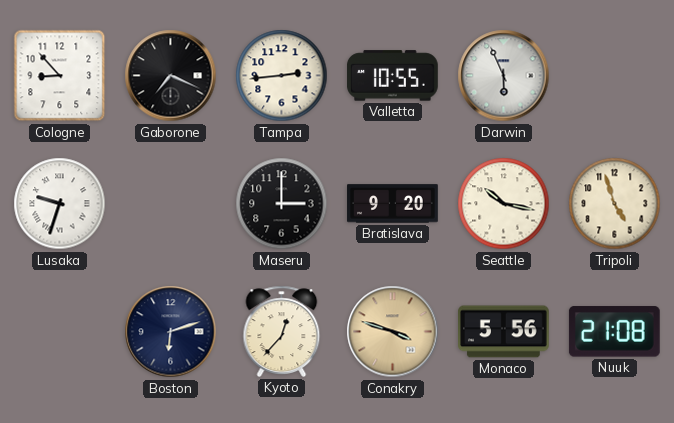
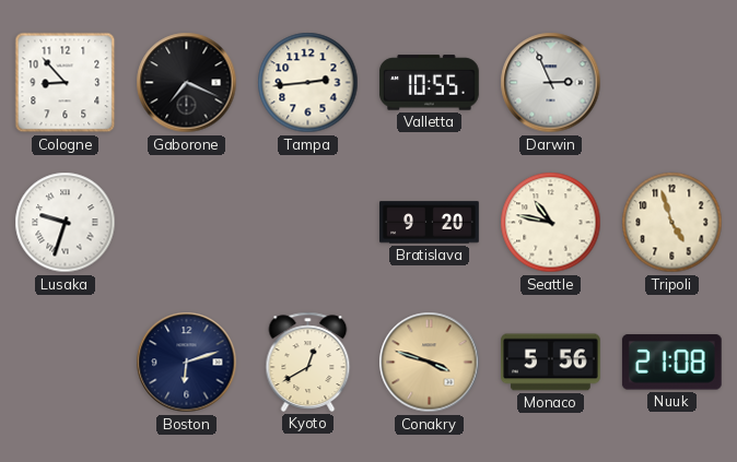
Darwin: 5:56 -> 2:56
Maseru: 3:00 -> none
Seattle: 10:17 -> 10:47
Kyoto: 12:37 -> 12:40
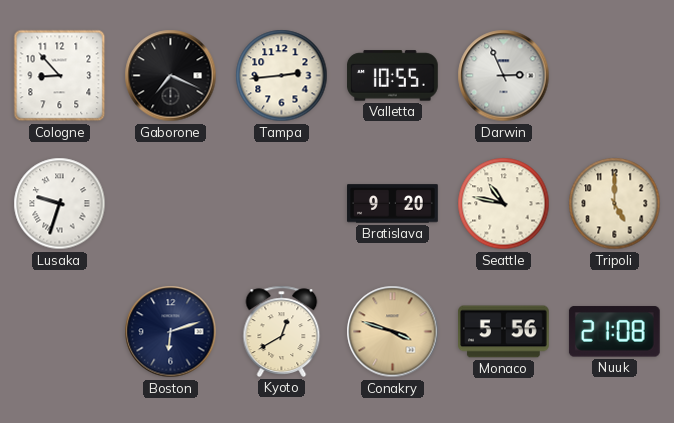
Tripoli: 4:57 -> 5:00
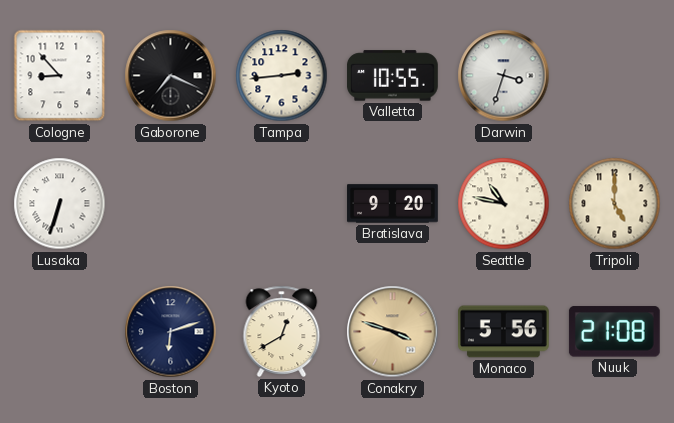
Darwin: 2:56 -> 3:33
Lusaka: 9:33 -> 6:33
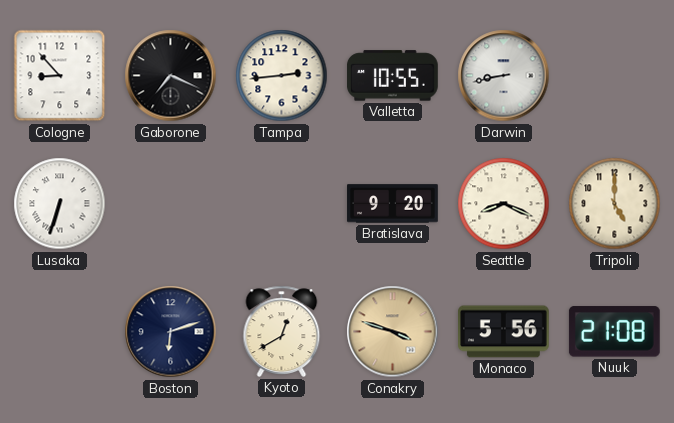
Darwin: 3:33 -> 8:43
Seattle: 10:47 -> 8:19
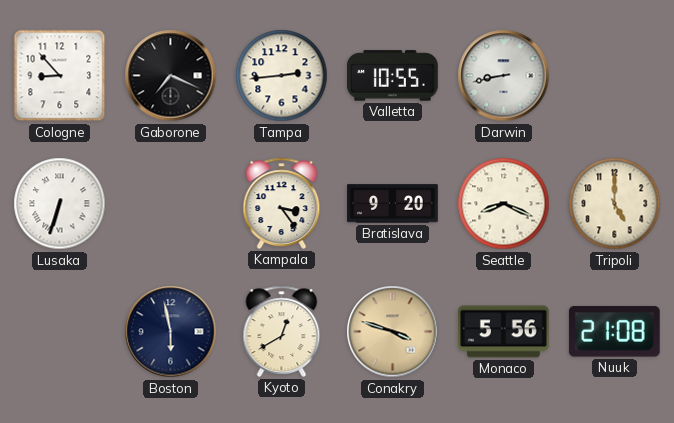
Kampala: none -> 3:24
Boston: 6:12 -> 5:58
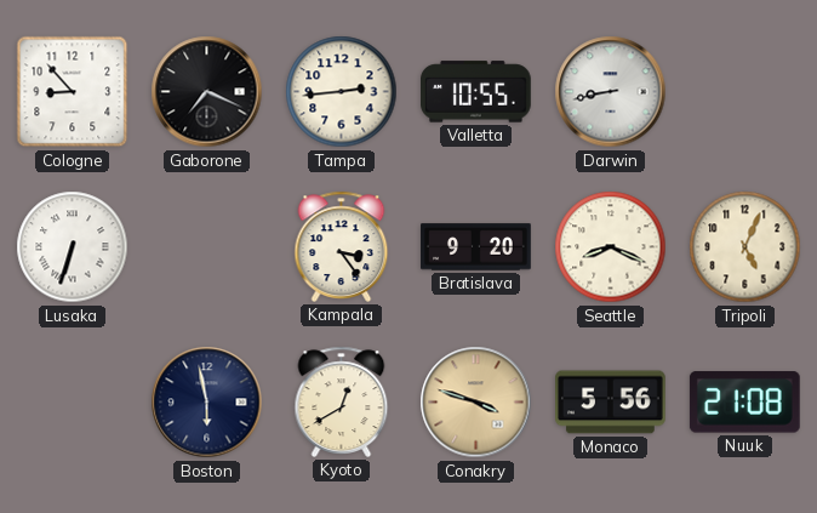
Tripoli: 5:00 -> 5:04
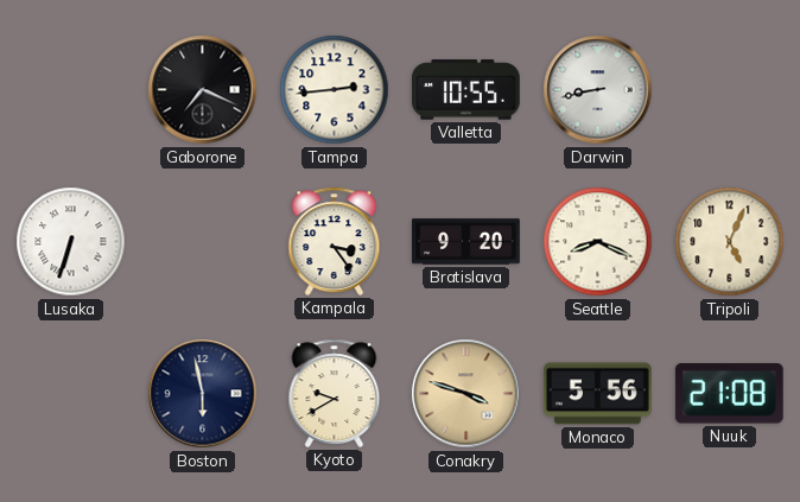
Cologne: 8:53 -> none
Kyoto: 12:40 -> 9:40
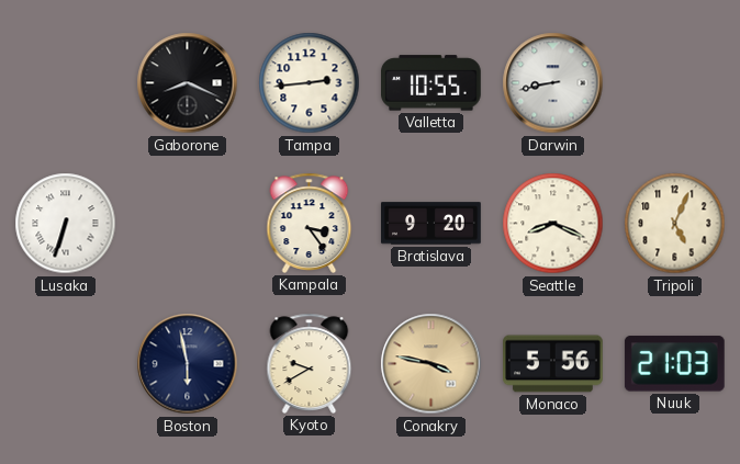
Gaborone: 7:19 -> 8:19
Conakry: 3:48 -> 3:47
Nuuk: 21:08 -> 21:03
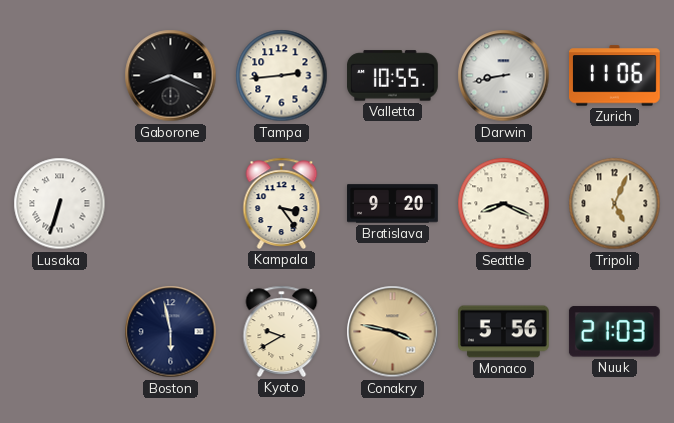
Zurich: none -> 11:06
